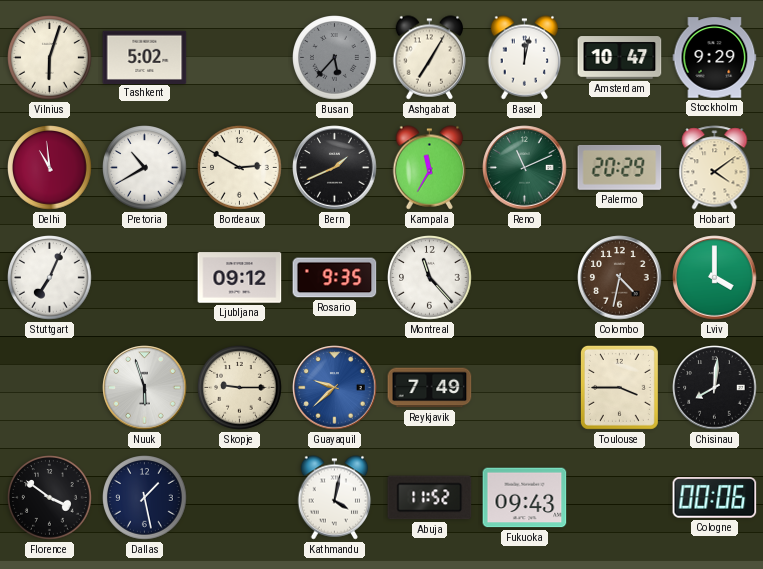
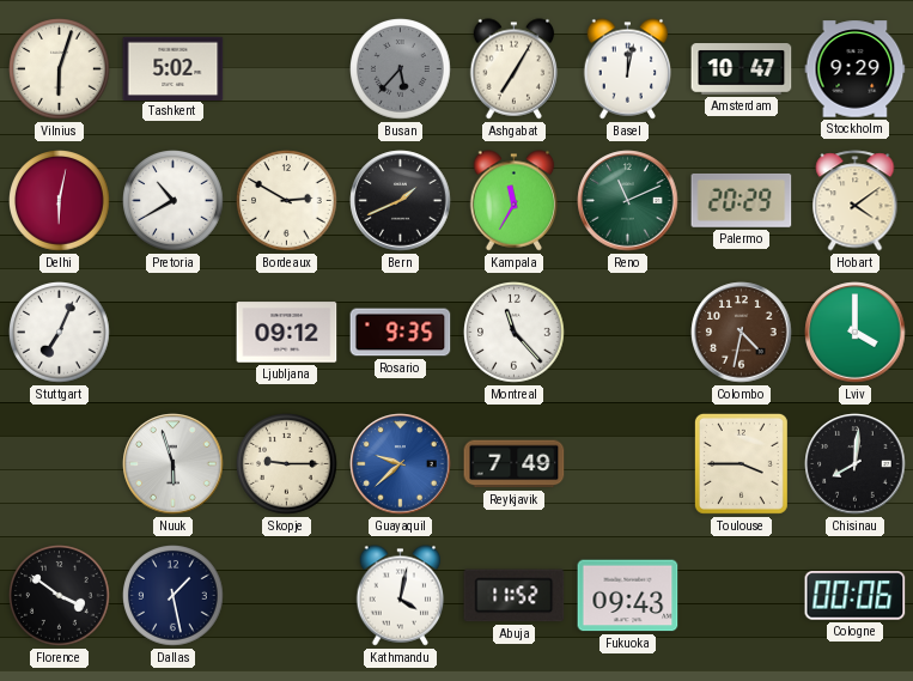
Delhi: 10:59 -> 6:02
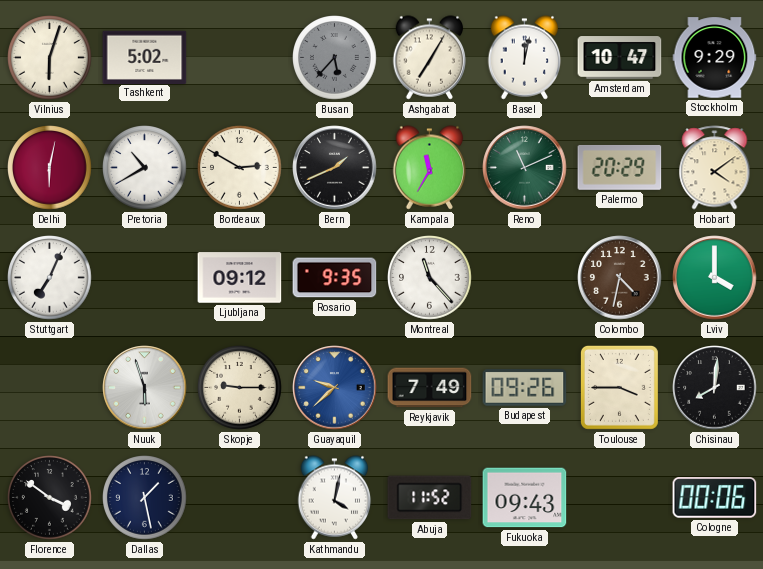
Budapest: none -> 09:26
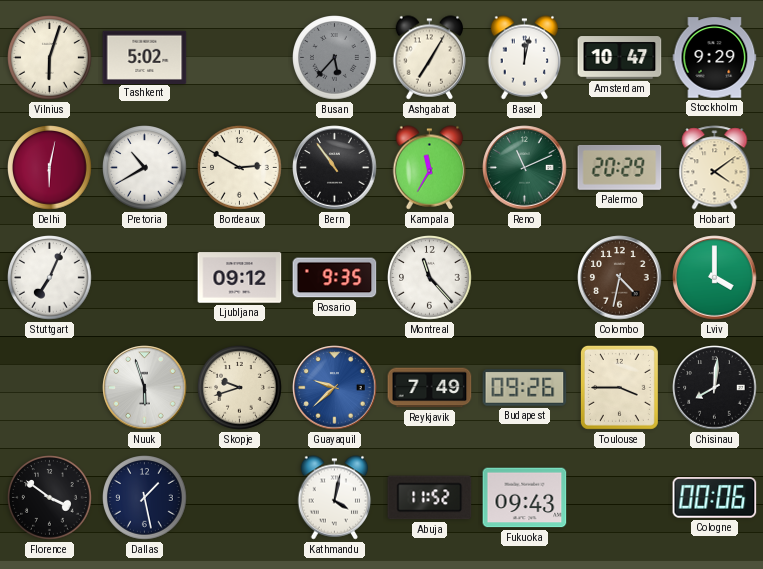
Bern: 1:41 -> 10:54
Skopje: 9:15 -> 9:42
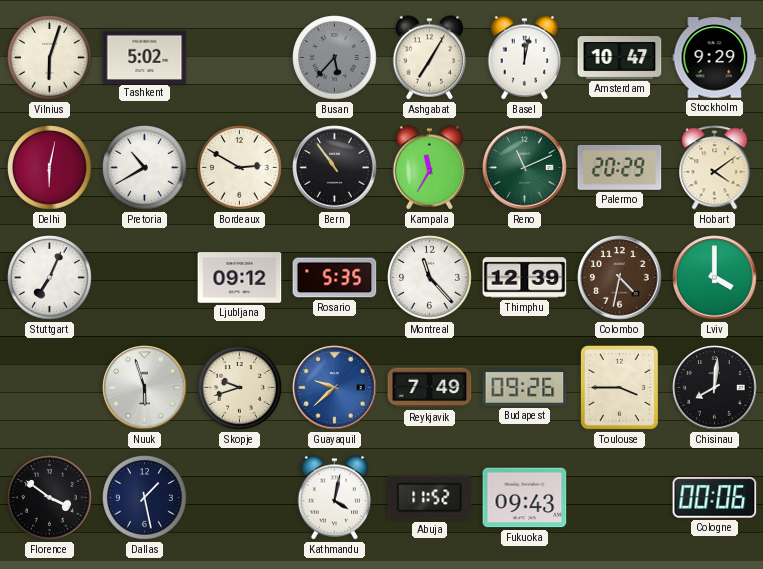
Rosario: 9:35 -> 5:35
Thimphu: none -> 12:39
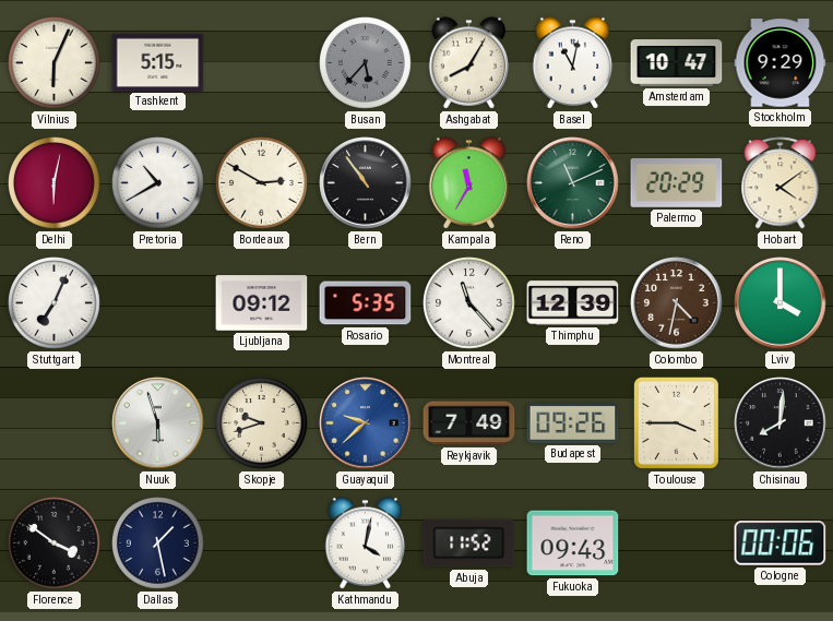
Vilnius: 6:03 -> 6:04
Tashkent: 5:02 -> 5:15
Ashgabat: 7:05 -> 8:05
Basel: 12:02 -> 11:02
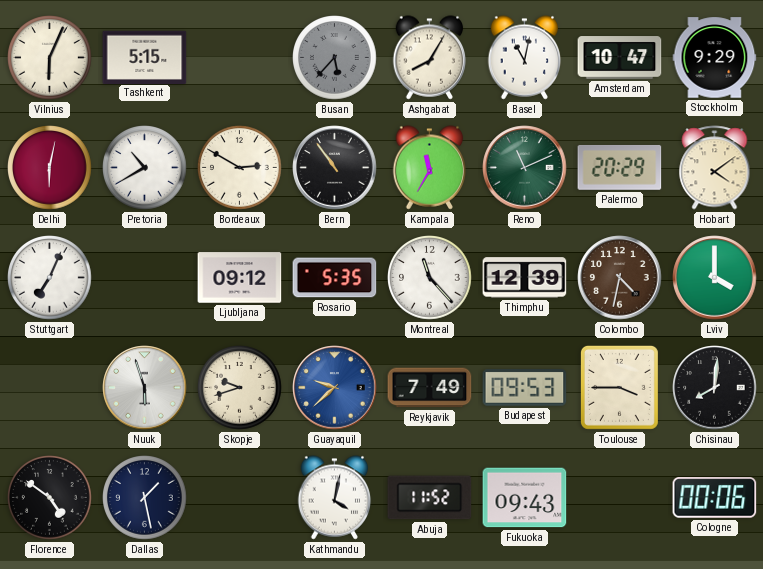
Budapest: 09:26 -> 09:53
Florence: 3:51 -> 4:51
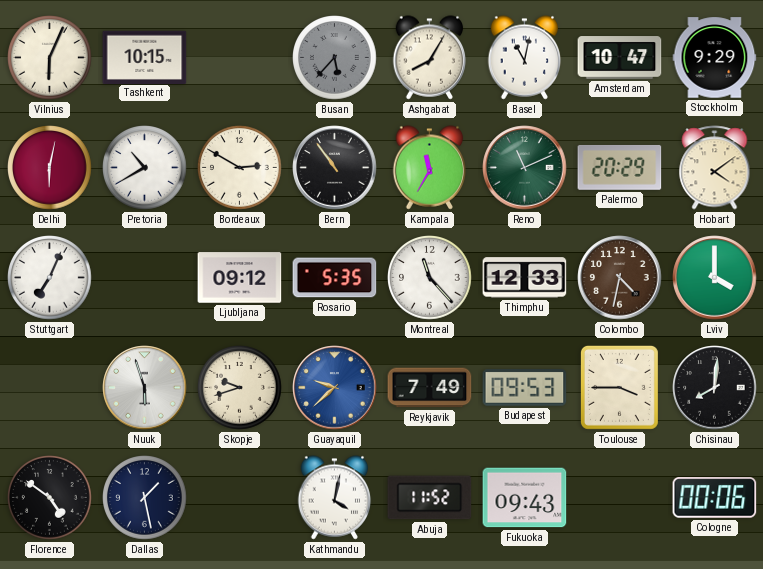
Tashkent: 5:15 -> 10:15
Thimphu: 12:39 -> 12:33
